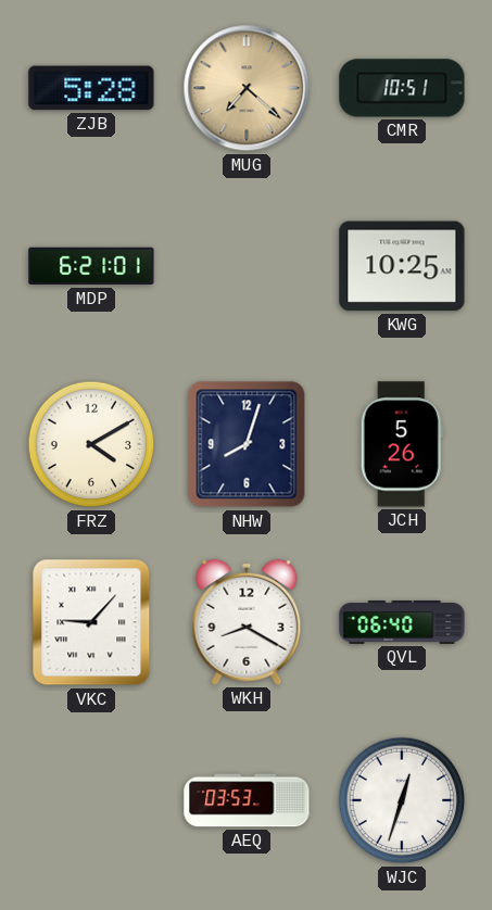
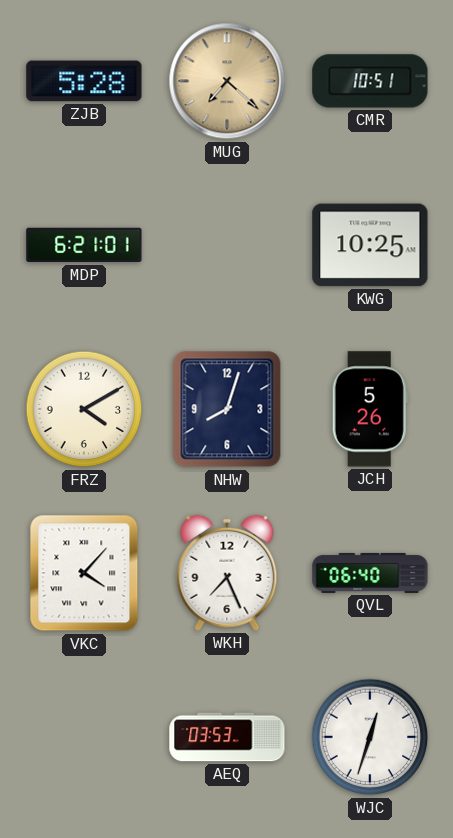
VKC: 9:07 -> 4:07
WKH: 8:20 -> 7:26
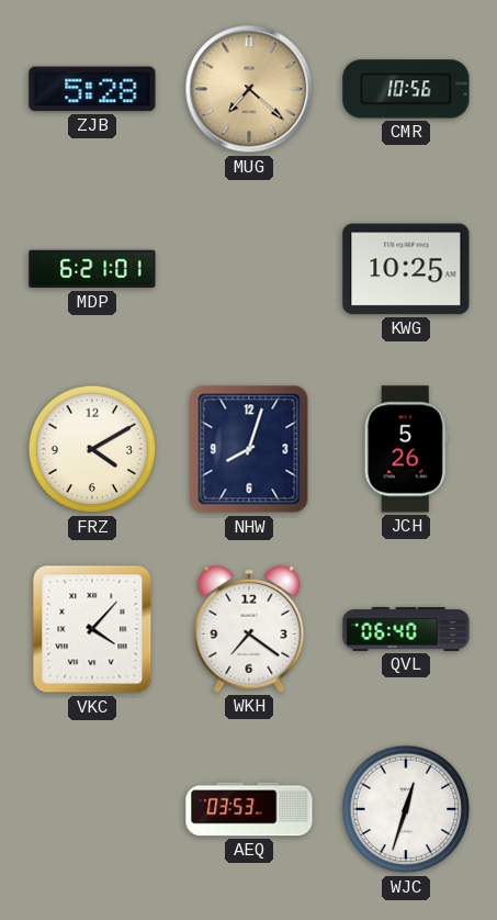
CMR: 10:51 -> 10:56
WKH: 7:26 -> 7:21
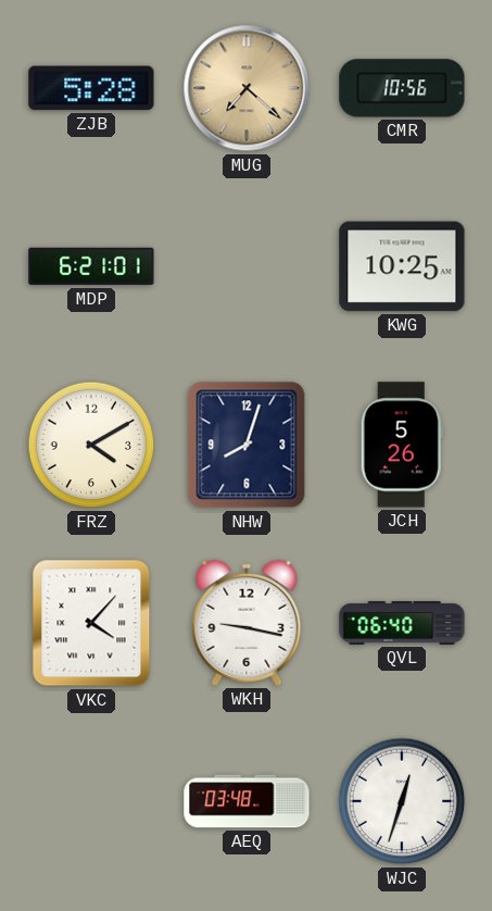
WKH: 7:21 -> 9:17
AEQ: 03:53 -> 03:48
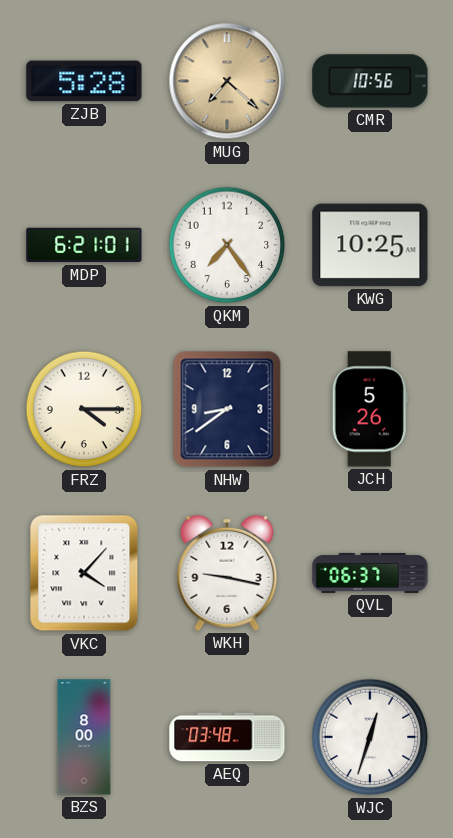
QKM: none -> 7:24
FRZ: 4:10 -> 4:15
NHW: 8:03 -> 8:39
QVL: 06:40 -> 06:37
BZS: none -> 8:00
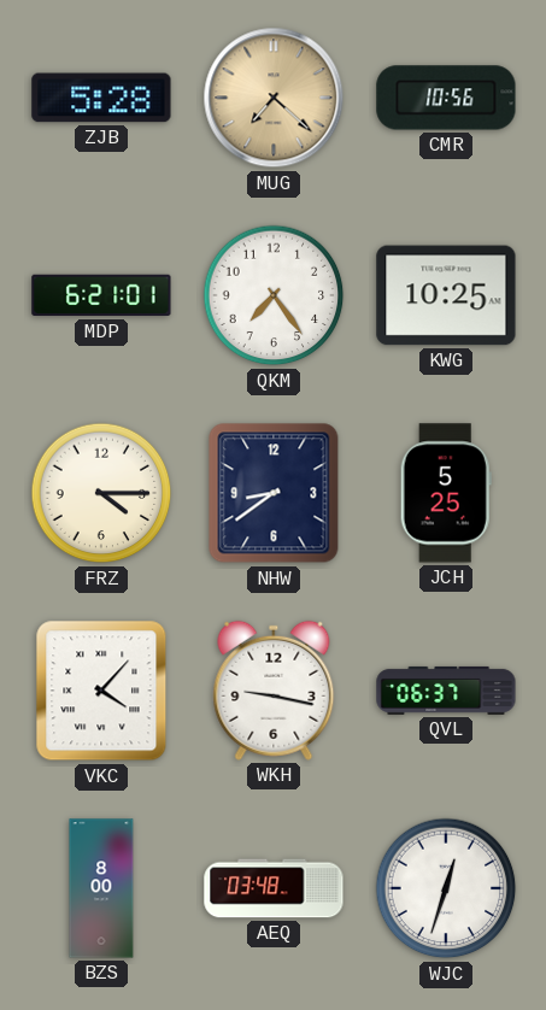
JCH: 5:26 -> 5:25
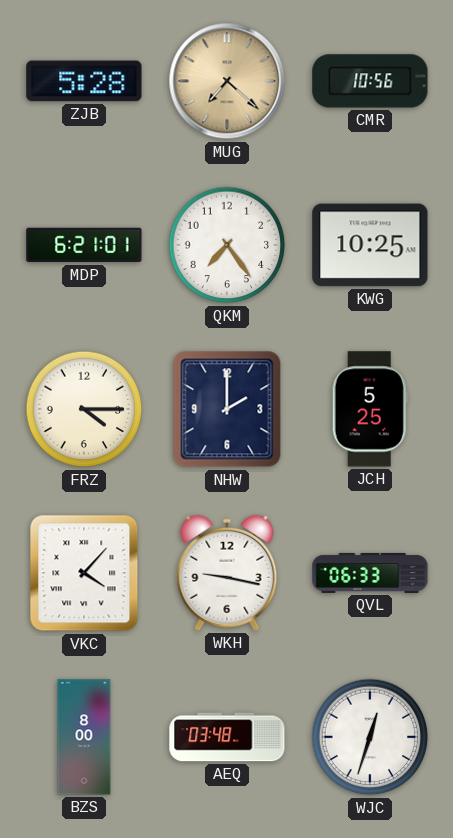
NHW: 8:39 -> 2:00
QVL: 06:37 -> 06:33
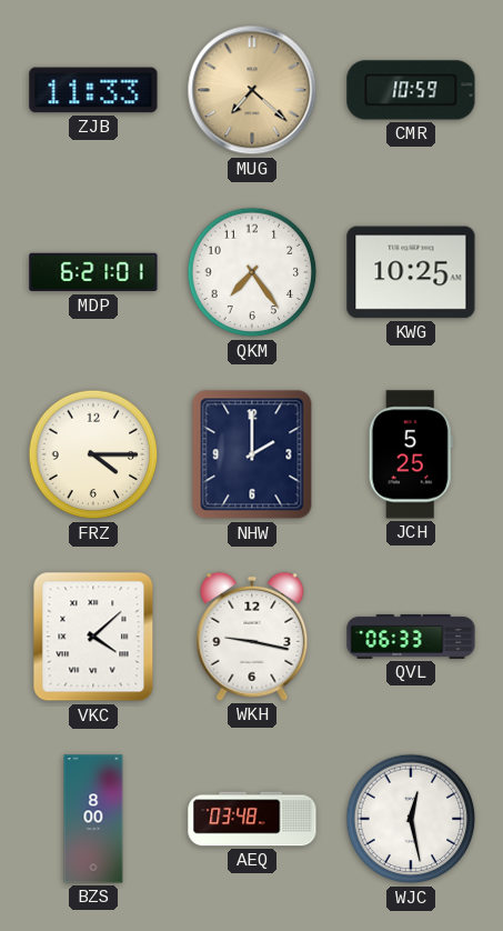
ZJB: 5:28 -> 11:33
CMR: 10:56 -> 10:59
VKC: 4:07 -> 4:08
WJC: 12:33 -> 12:28
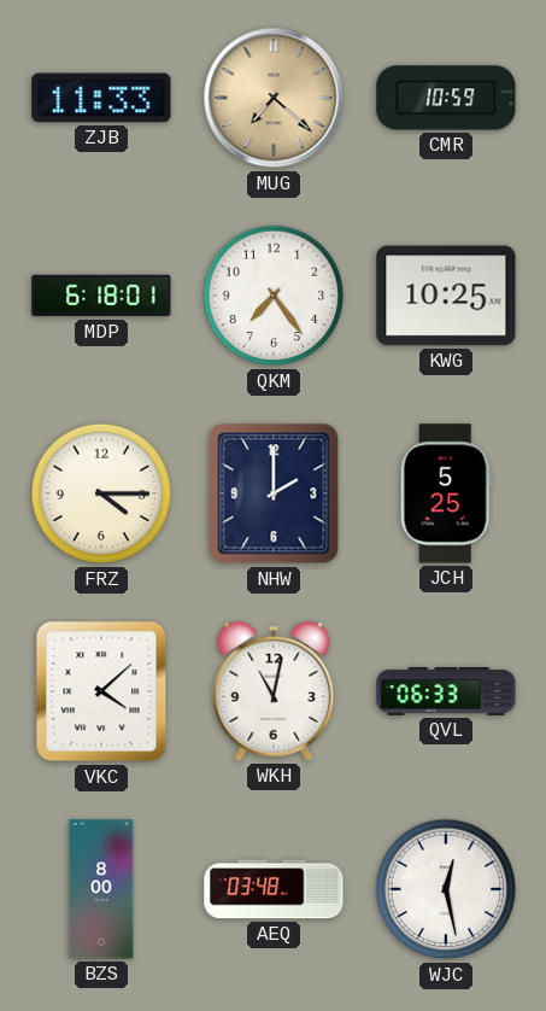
MDP: 6:21 -> 6:18
WKH: 9:17 -> 11:02
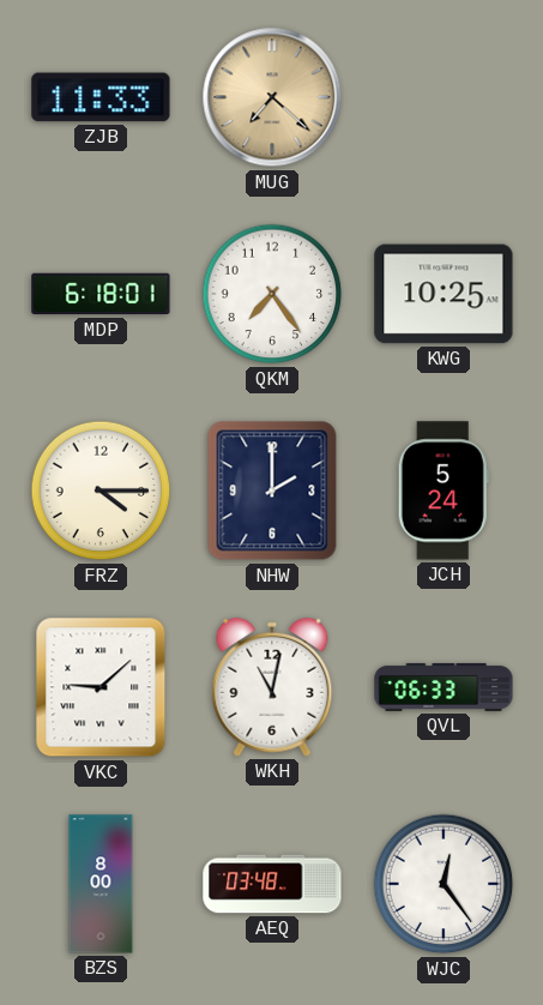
CMR: 10:59 -> none
JCH: 5:25 -> 5:24
VKC: 4:08 -> 9:08
WJC: 12:28 -> 12:24
